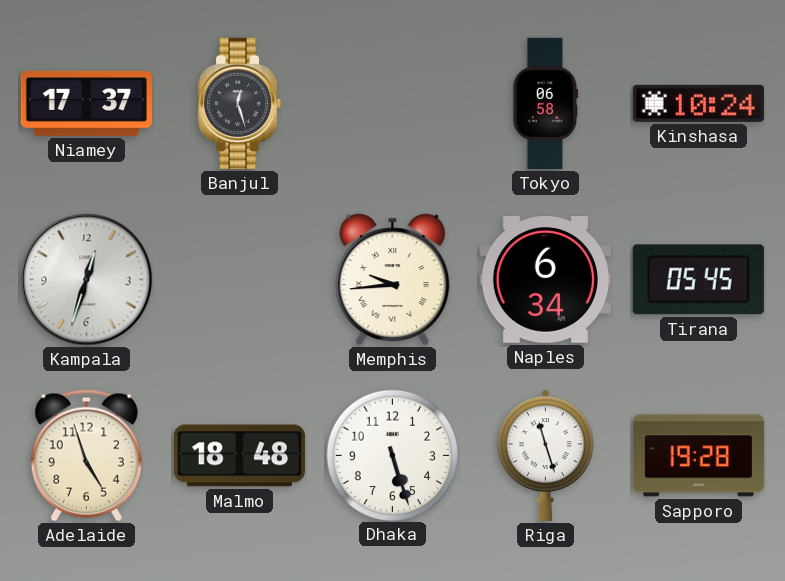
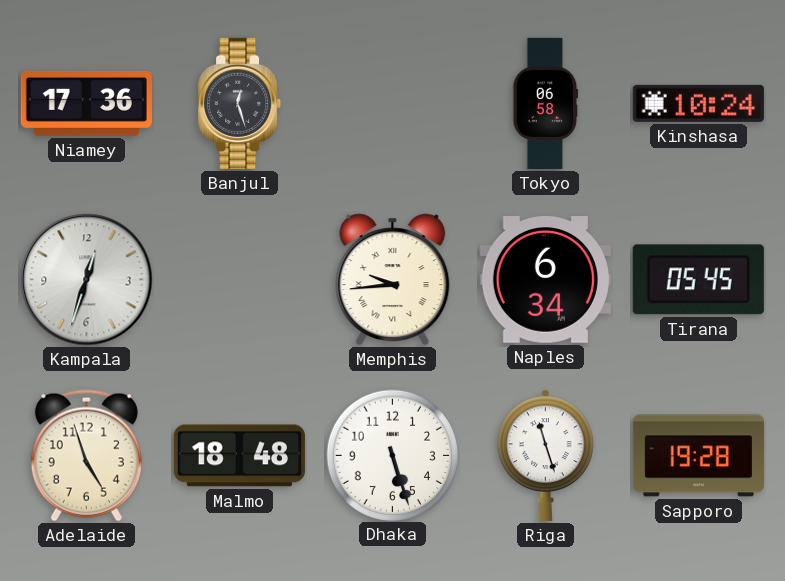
Niamey: 17:37 -> 17:36
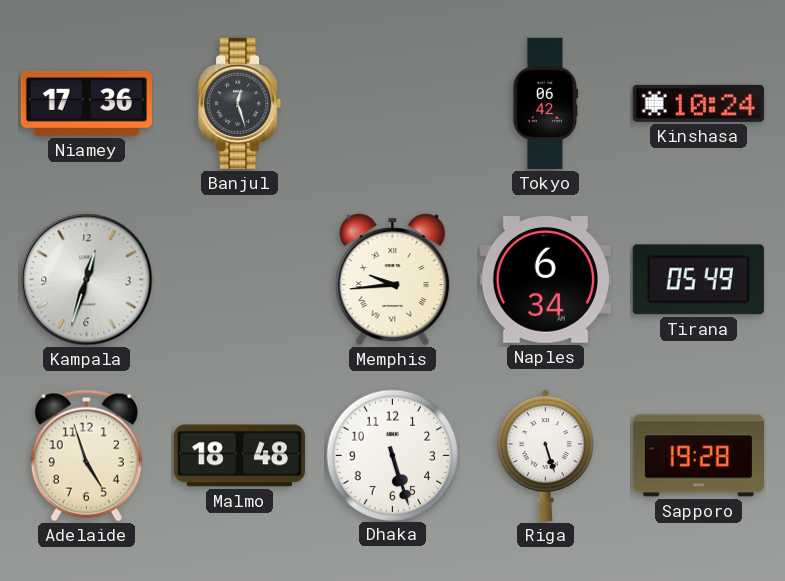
Tokyo: 06:58 -> 06:42
Tirana: 05:45 -> 05:49
Riga: 11:27 -> 5:27
